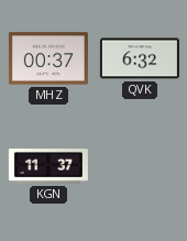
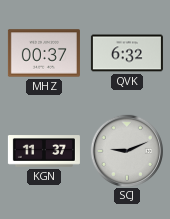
SCJ: none -> 9:11
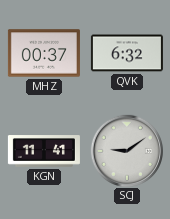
KGN: 11:37 -> 11:41
SCJ: 9:11 -> 9:09
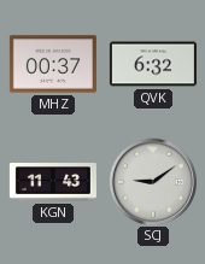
KGN: 11:41 -> 11:43
